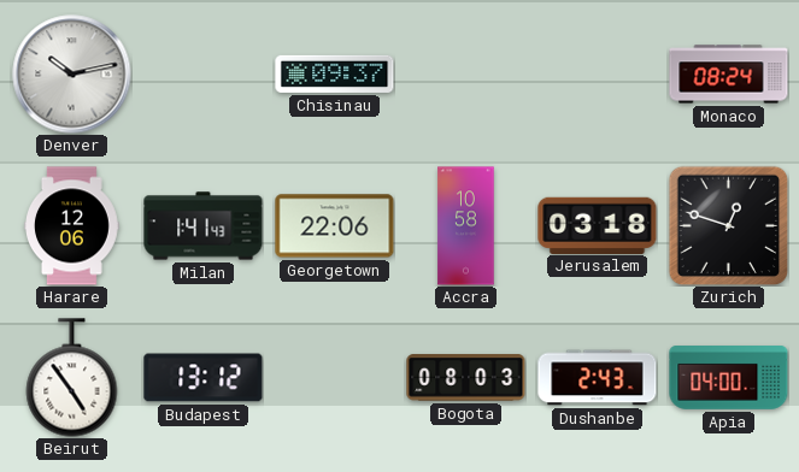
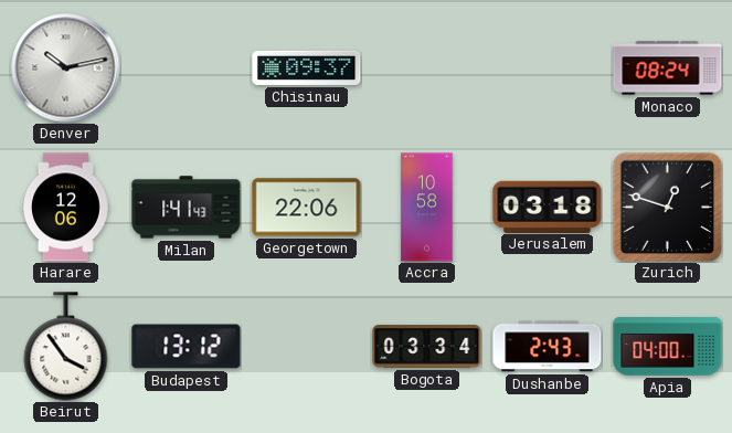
Beirut: 4:54 -> 3:54
Bogota: 08:03 -> 03:34
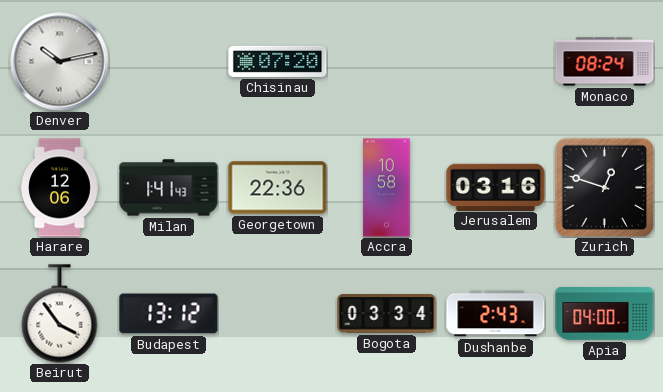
Chisinau: 09:37 -> 07:20
Georgetown: 22:06 -> 22:36
Jerusalem: 03:18 -> 03:16
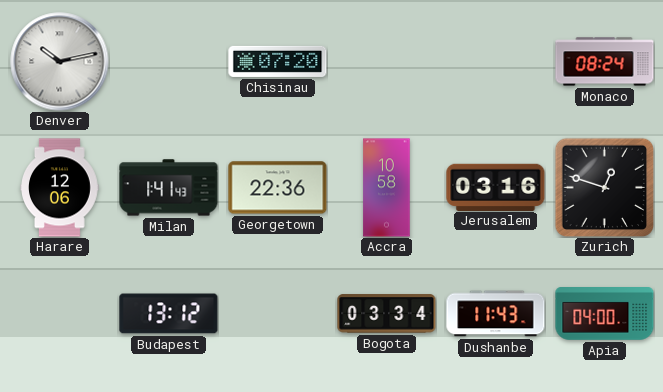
Beirut: 3:54 -> none
Dushanbe: 2:43 -> 11:43
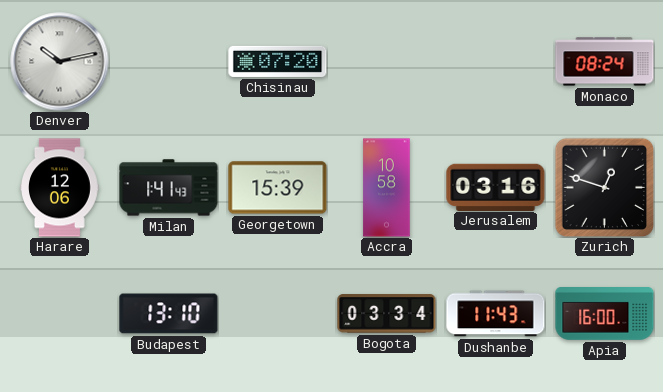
Georgetown: 22:36 -> 15:39
Budapest: 13:12 -> 13:10
Apia: 04:00 -> 16:00
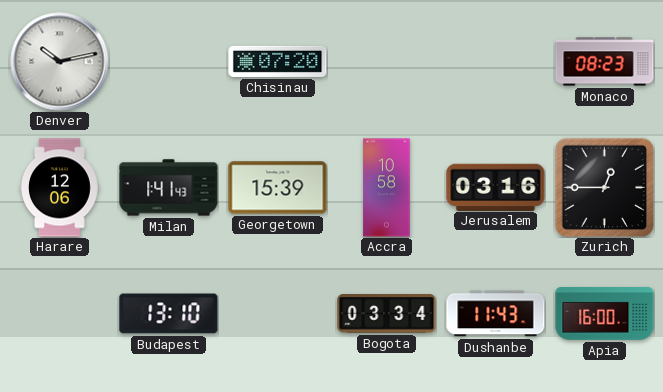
Monaco: 08:24 -> 08:23
Zurich: 12:48 -> 12:45
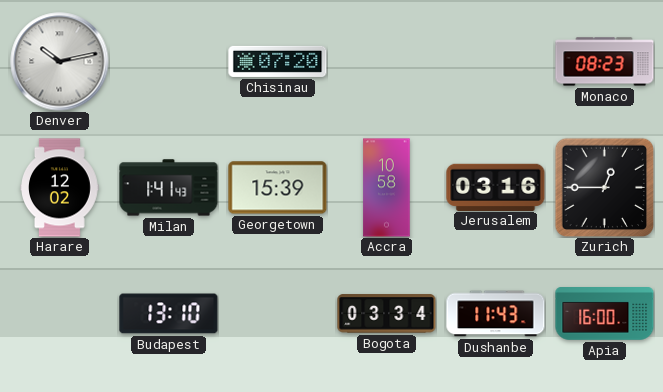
Harare: 12:06 -> 12:02
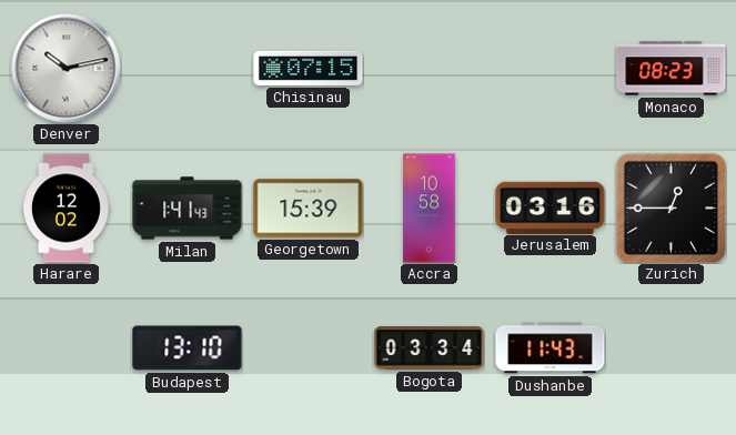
Chisinau: 07:20 -> 07:15
Apia: 16:00 -> none
